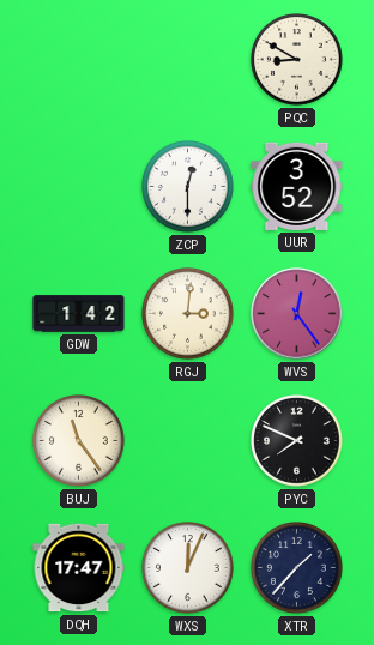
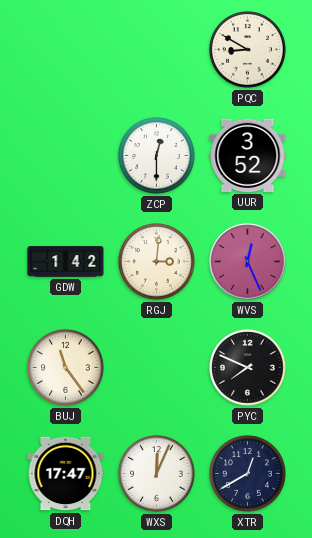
WVS: 12:24 -> 12:26
XTR: 1:37 -> 12:40
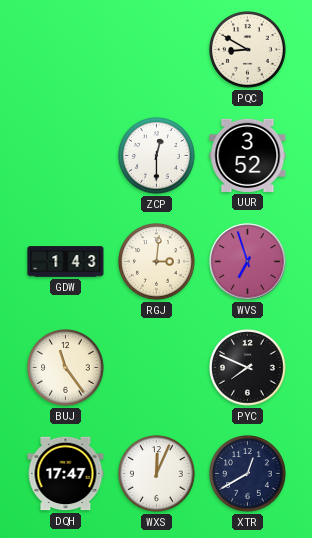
GDW: 1:42 -> 1:43
WVS: 12:26 -> 6:57
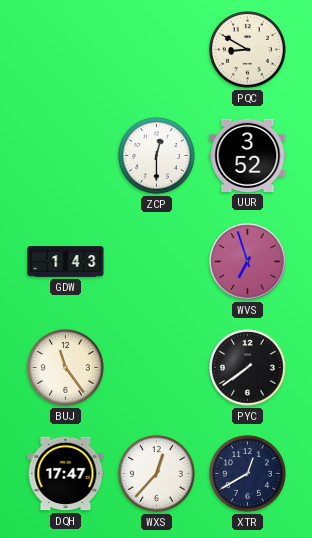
RGJ: 3:01 -> none
PYC: 7:49 -> 7:39
WXS: 12:04 -> 12:37
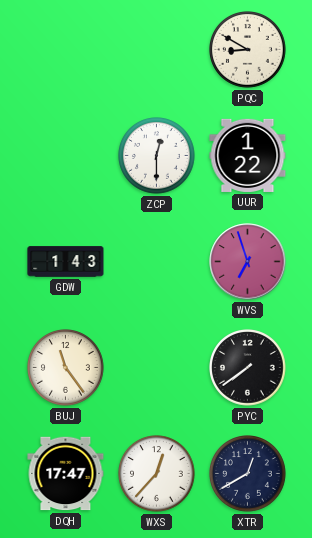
UUR: 3:52 -> 1:22
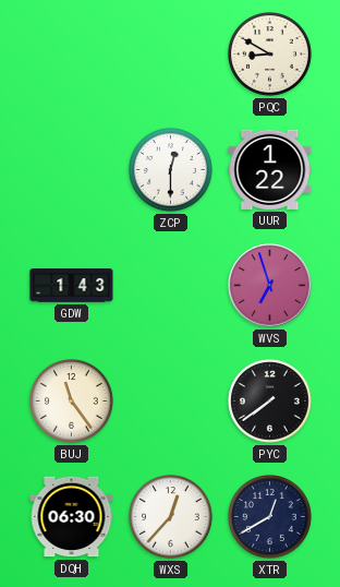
DQH: 17:47 -> 06:30
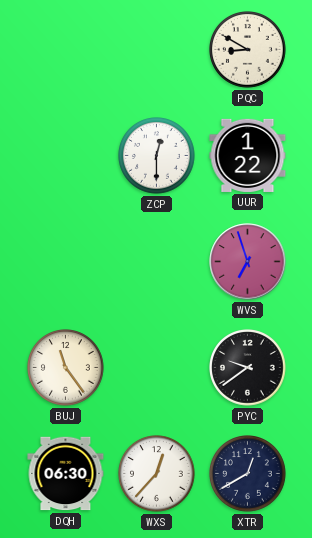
GDW: 1:43 -> none
PYC: 7:39 -> 9:39
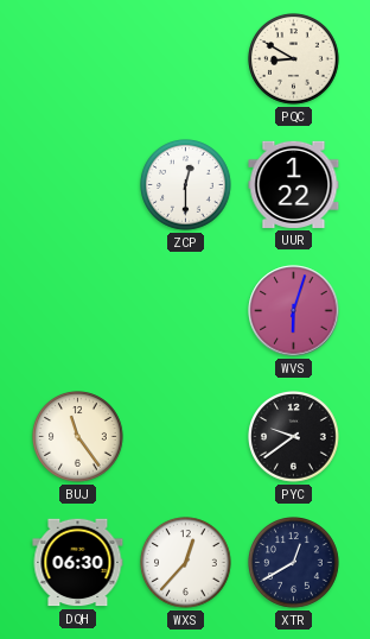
WVS: 6:57 -> 6:03
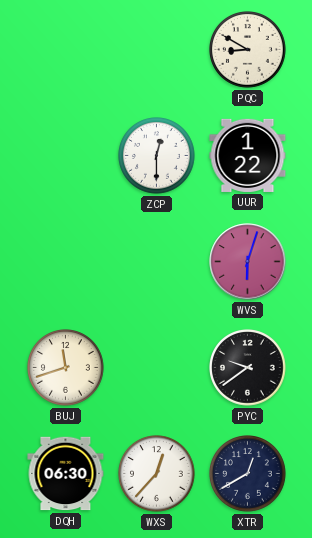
BUJ: 11:24 -> 11:42
